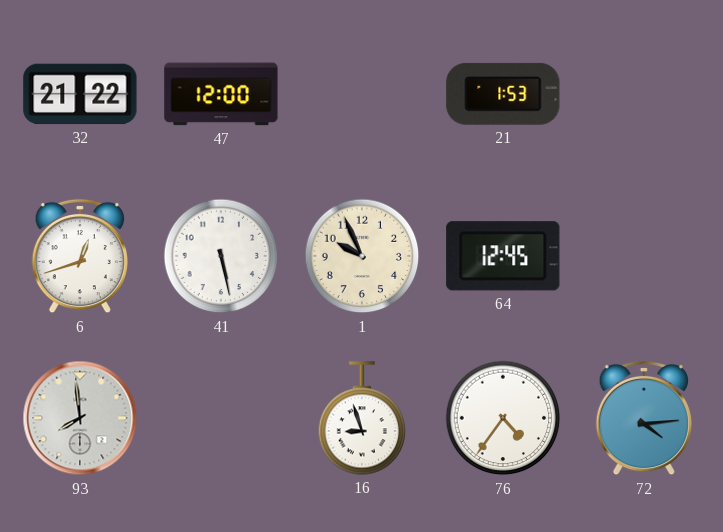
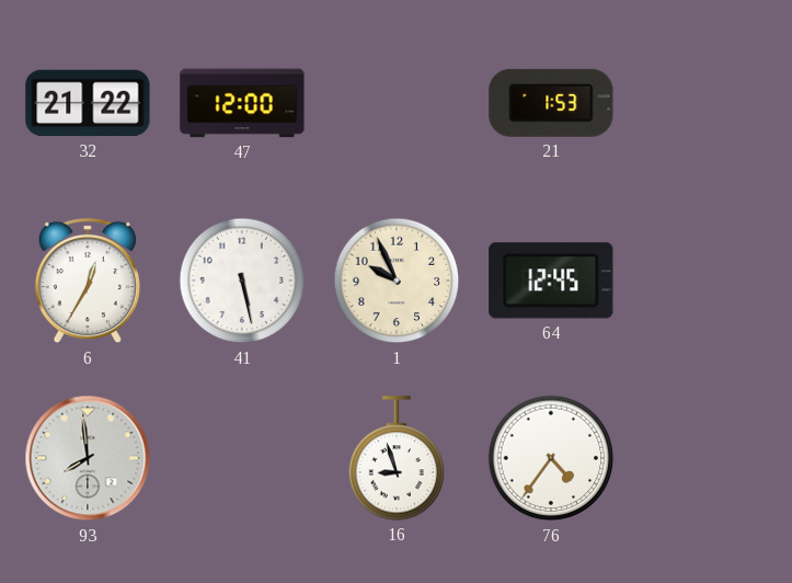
6: 12:42 -> 12:35
72: 4:14 -> none
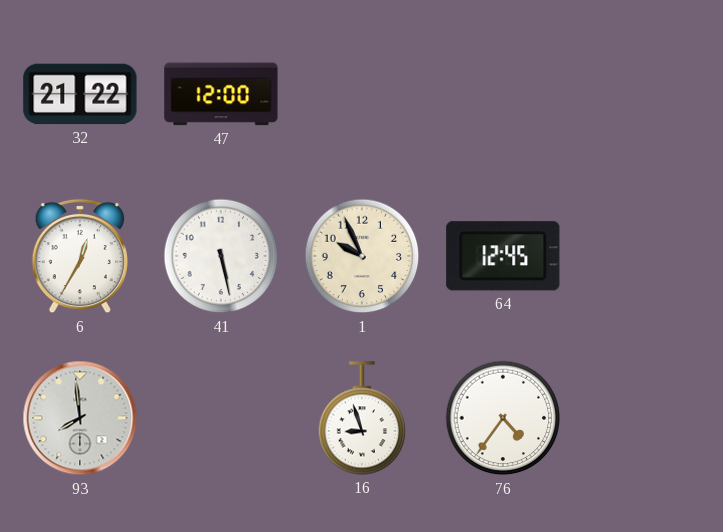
21: 1:53 -> none
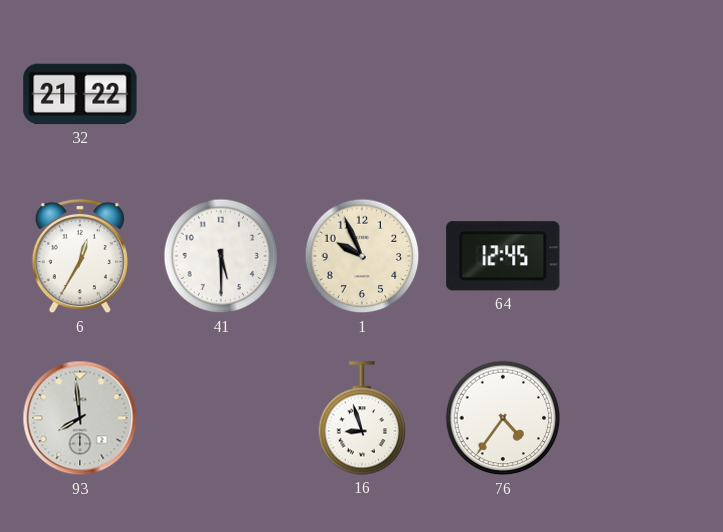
47: 12:00 -> none
41: 5:28 -> 5:30
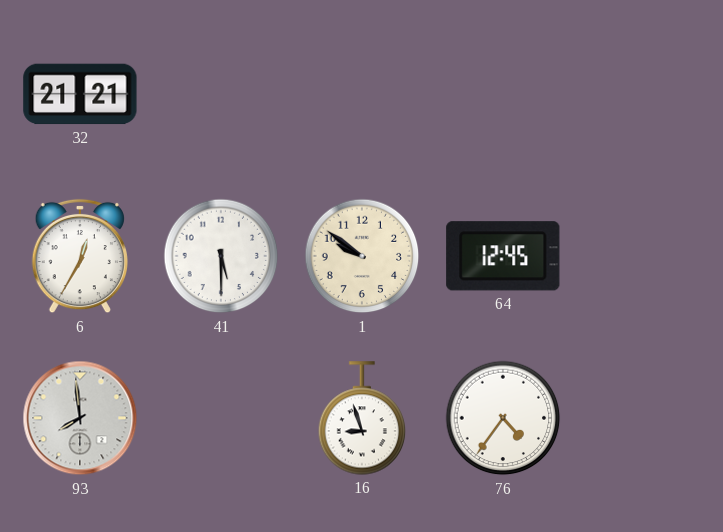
32: 21:22 -> 21:21
1: 9:56 -> 9:51
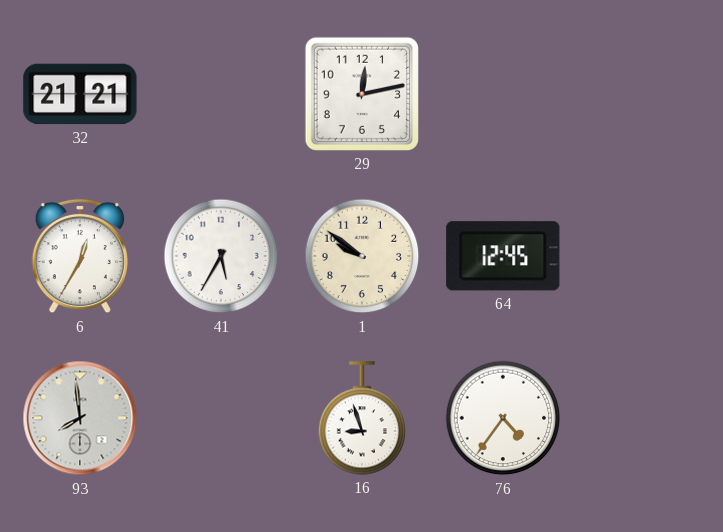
29: none -> 12:13
41: 5:30 -> 5:35
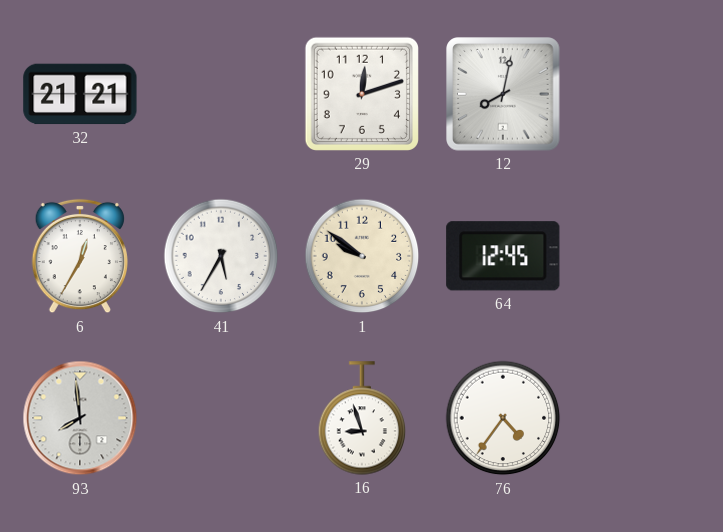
29: 12:13 -> 12:12
12: none -> 8:02
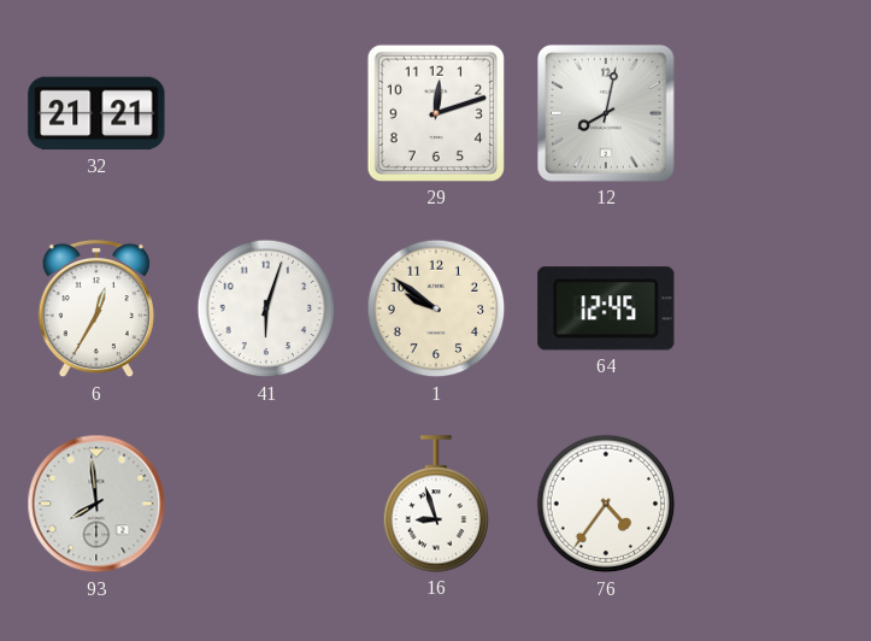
41: 5:35 -> 6:03
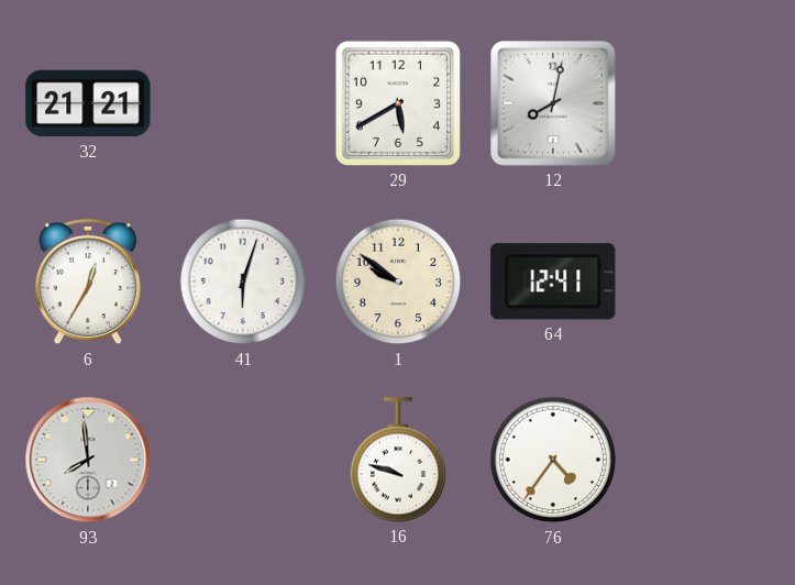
29: 12:12 -> 5:40
64: 12:45 -> 12:41
16: 8:57 -> 9:48
